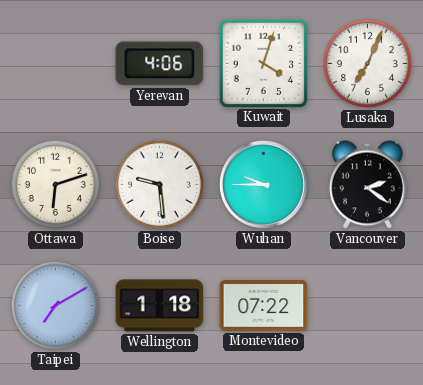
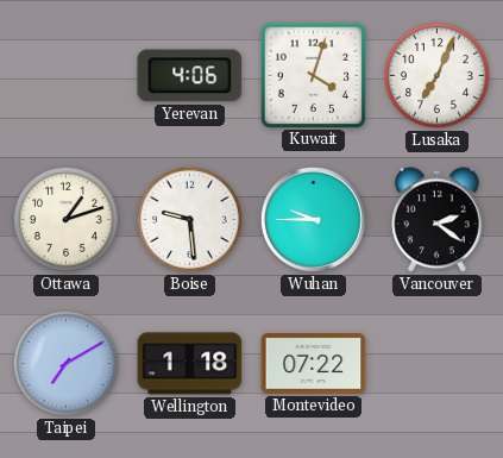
Ottawa: 6:12 -> 1:12
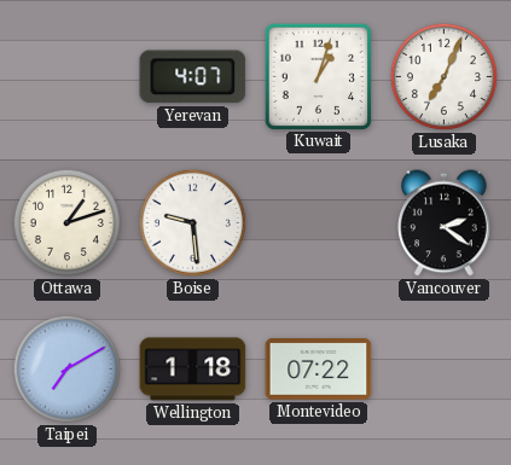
Yerevan: 4:06 -> 4:07
Kuwait: 4:03 -> 1:03
Wuhan: 9:45 -> none
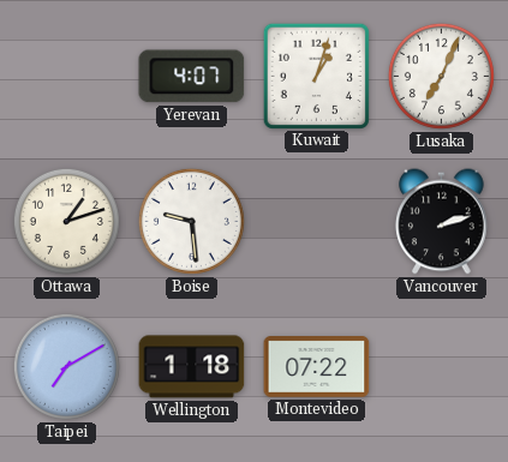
Vancouver: 2:21 -> 2:12
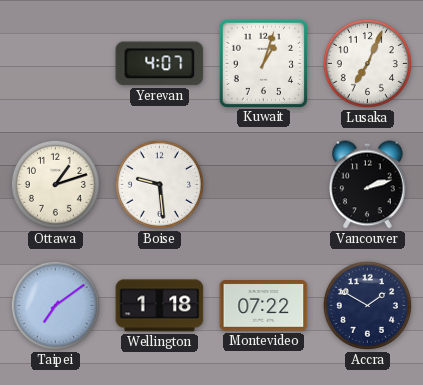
Taipei: 7:10 -> 7:09
Accra: none -> 1:50
